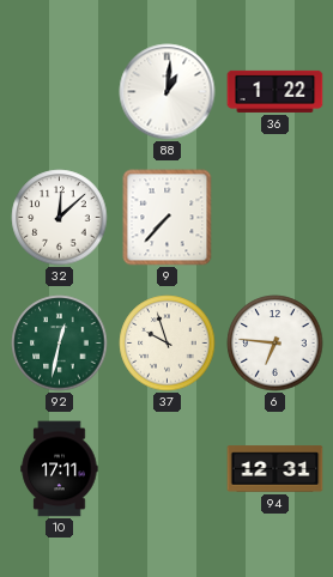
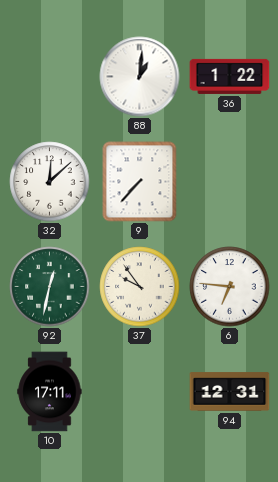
37: 9:57 -> 9:54
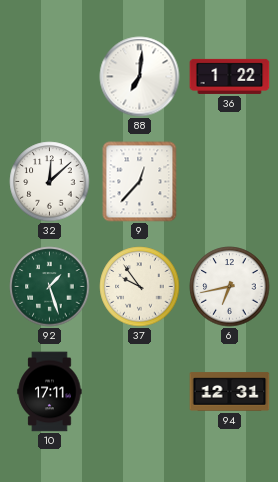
88: 1:01 -> 7:01
9: 7:37 -> 12:37
92: 12:32 -> 1:27
6: 6:46 -> 6:43
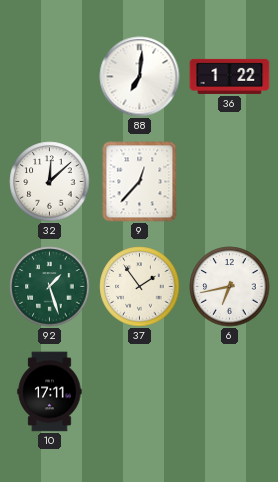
37: 9:54 -> 1:54
94: 12:31 -> none
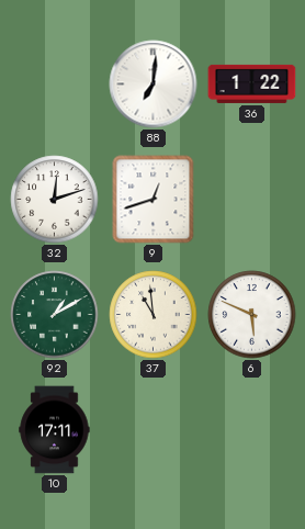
32: 12:08 -> 12:12
9: 12:37 -> 12:42
92: 1:27 -> 1:10
37: 1:54 -> 10:59
6: 6:43 -> 5:49
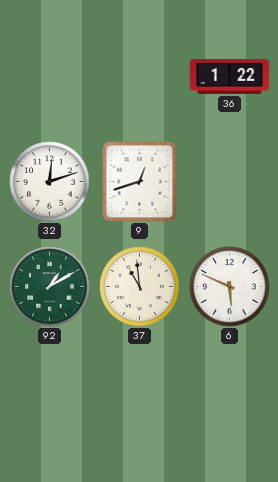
88: 7:01 -> none
10: 17:11 -> none
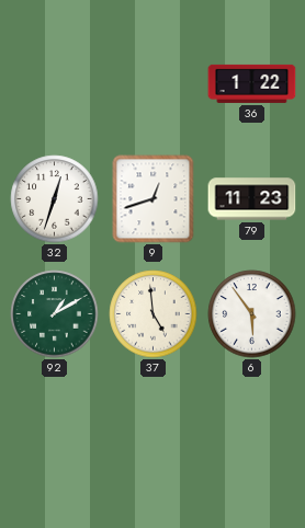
32: 12:12 -> 12:33
79: none -> 11:23
37: 10:59 -> 4:59
6: 5:49 -> 5:54
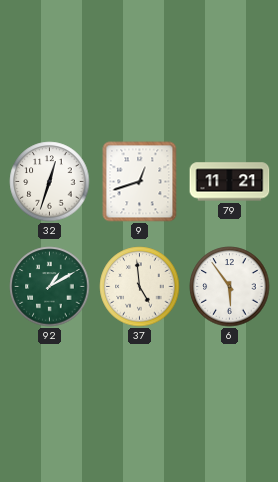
36: 1:22 -> none
79: 11:23 -> 11:21
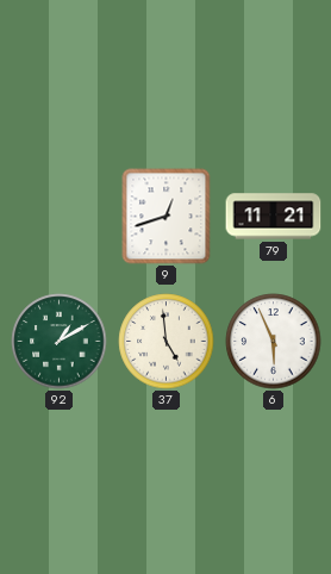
32: 12:33 -> none
6: 5:54 -> 5:56
